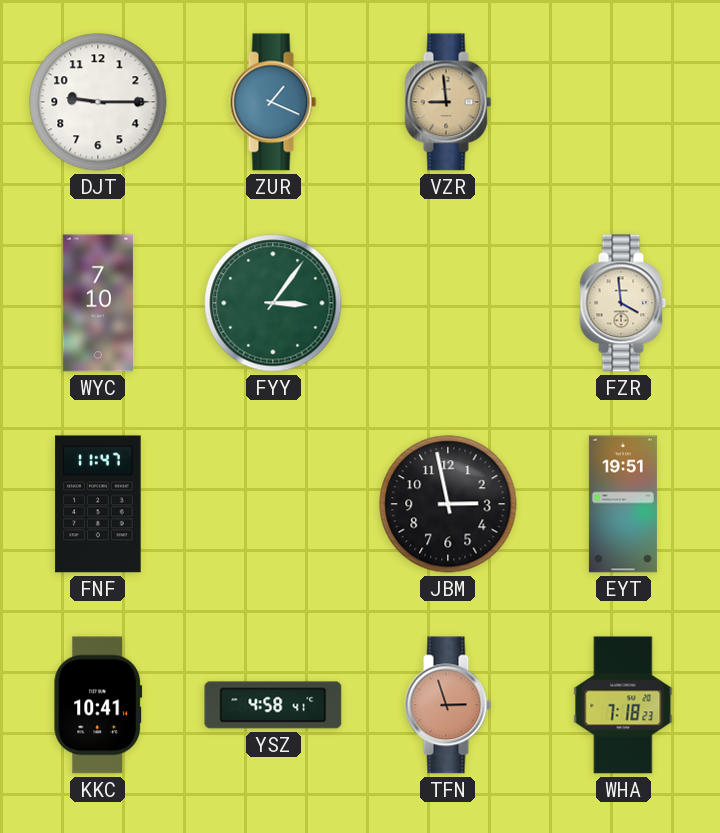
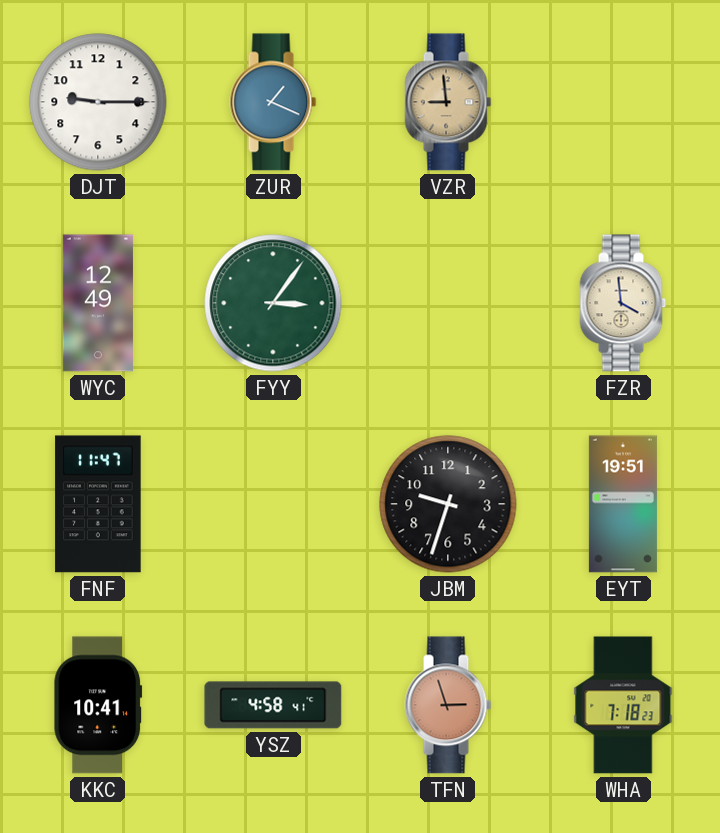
WYC: 7:10 -> 12:49
JBM: 2:58 -> 9:33
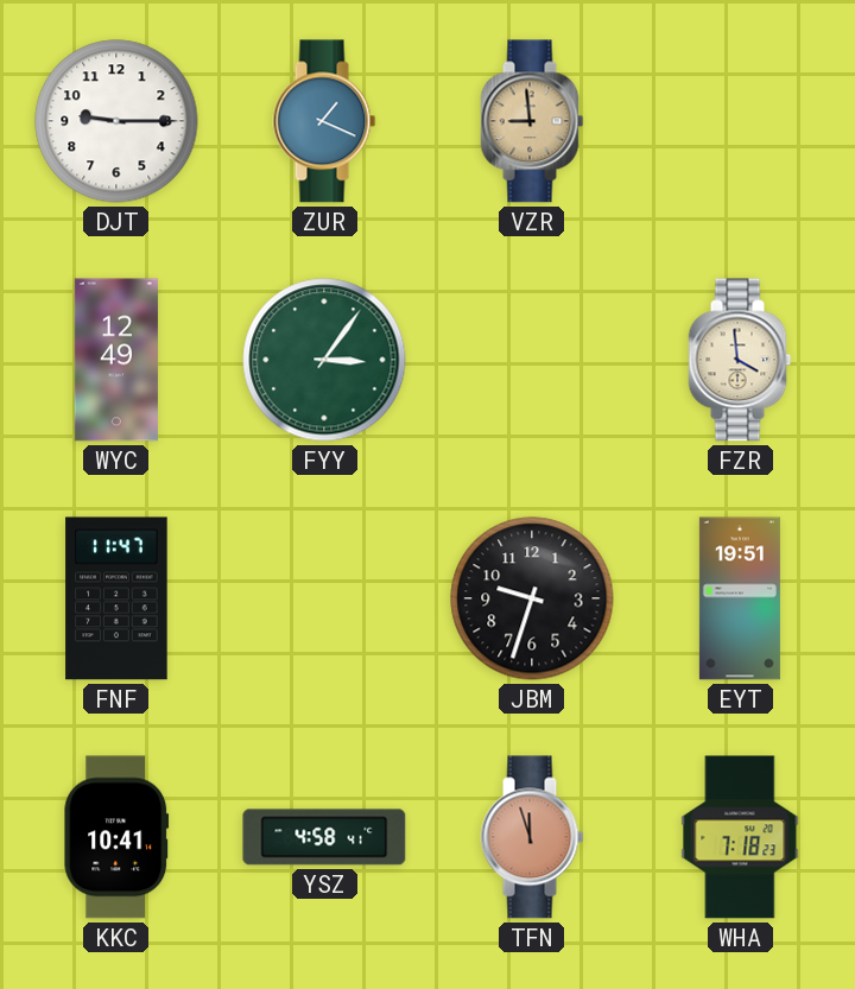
TFN: 2:57 -> 11:57
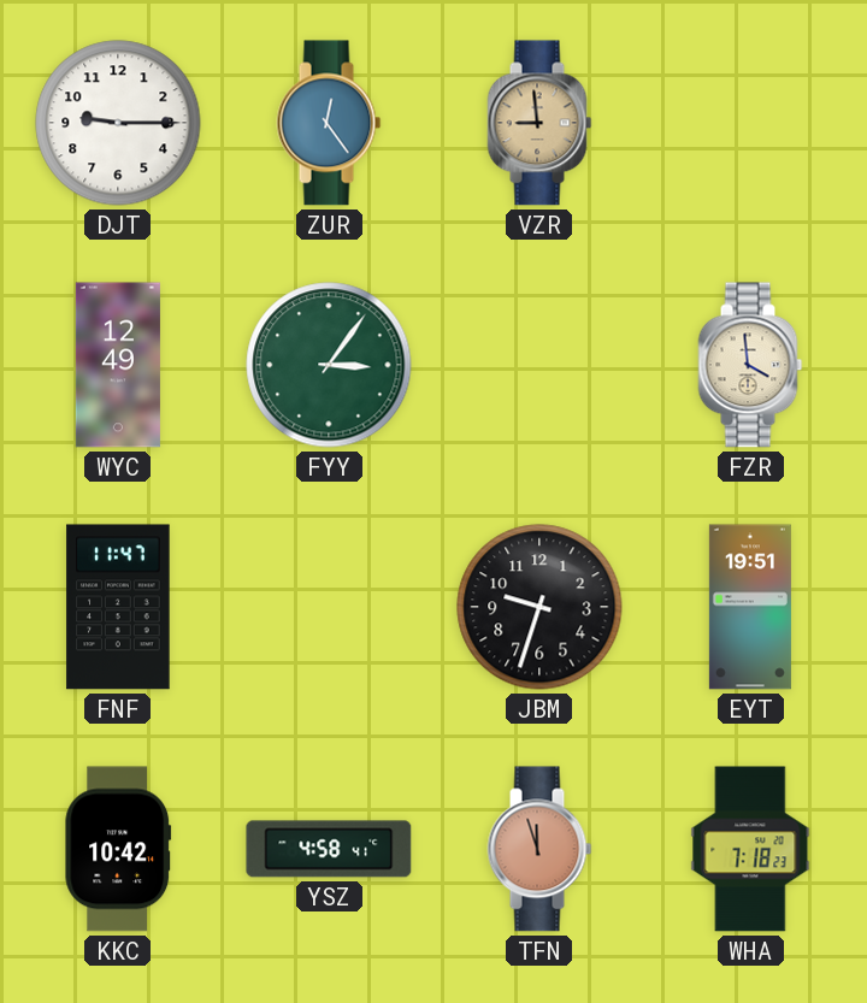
ZUR: 1:19 -> 12:24
KKC: 10:41 -> 10:42
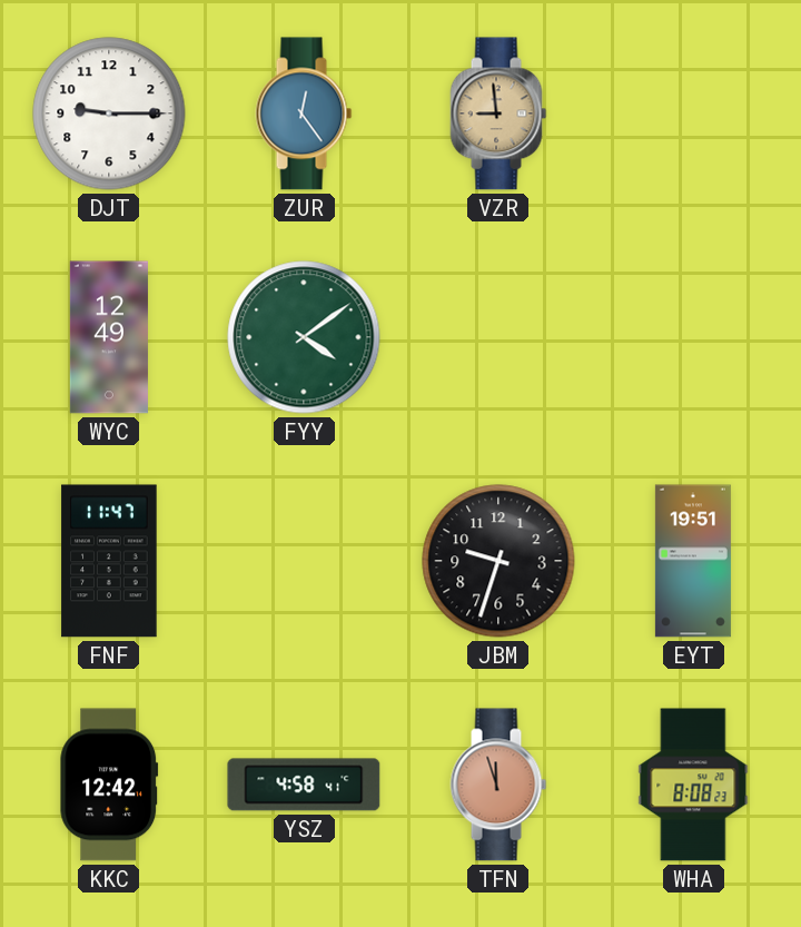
FYY: 3:06 -> 4:09
FZR: 3:59 -> none
KKC: 10:42 -> 12:42
WHA: 7:18 -> 8:08
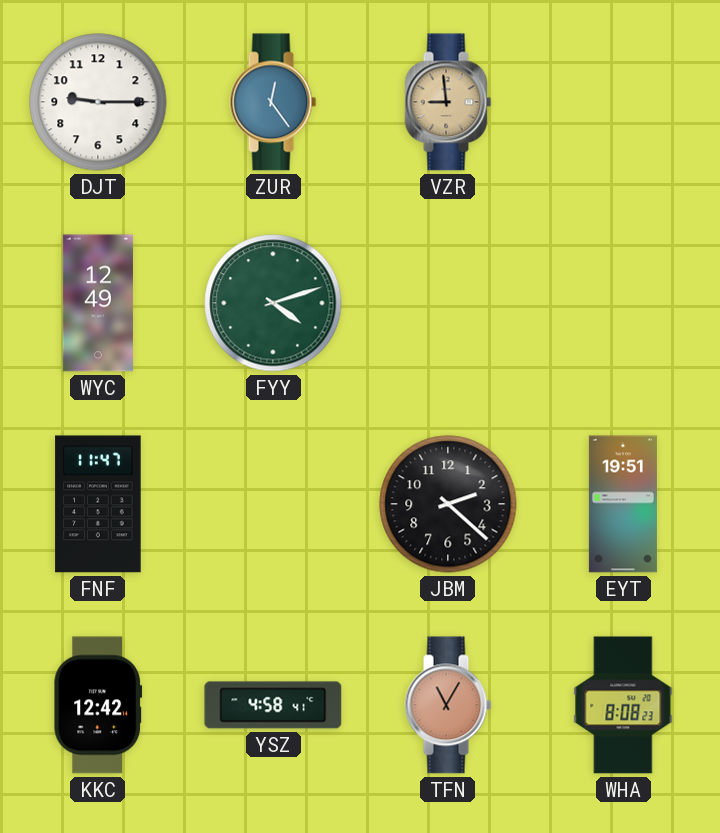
FYY: 4:09 -> 4:12
JBM: 9:33 -> 2:22
TFN: 11:57 -> 11:05
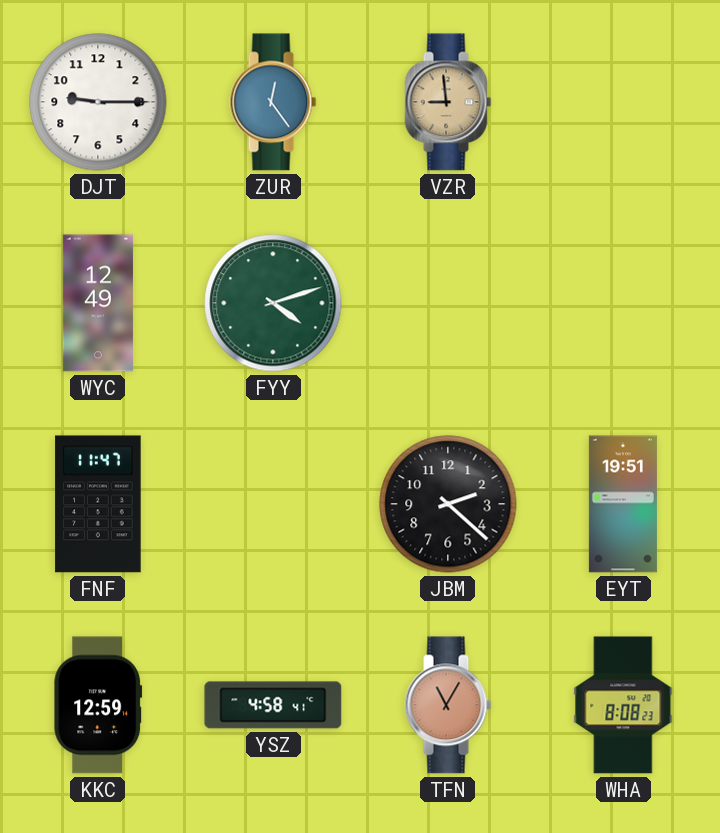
KKC: 12:42 -> 12:59
